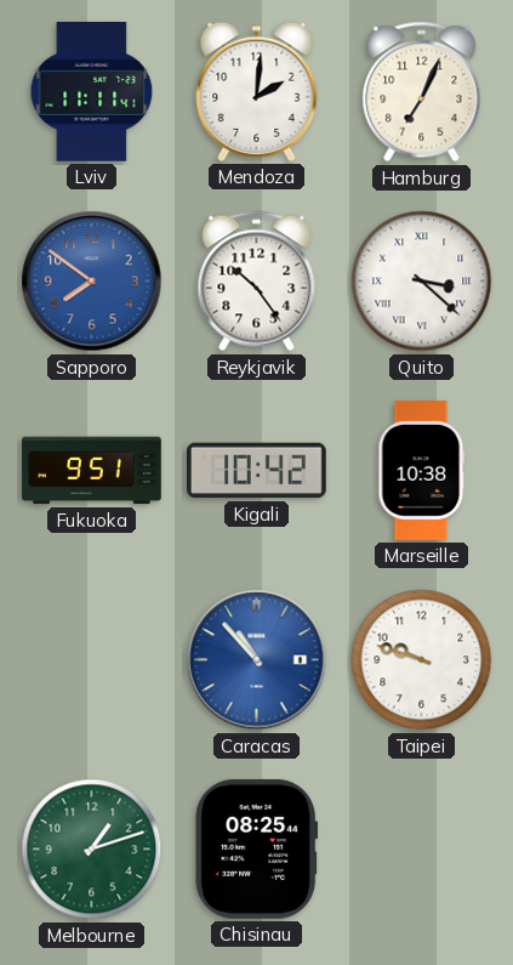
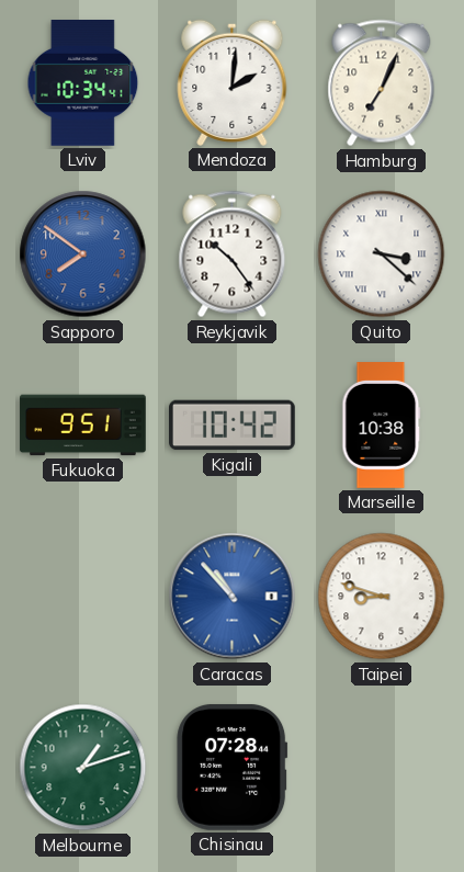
Lviv: 11:11 -> 10:34
Taipei: 9:48 -> 8:48
Chisinau: 08:25 -> 07:28
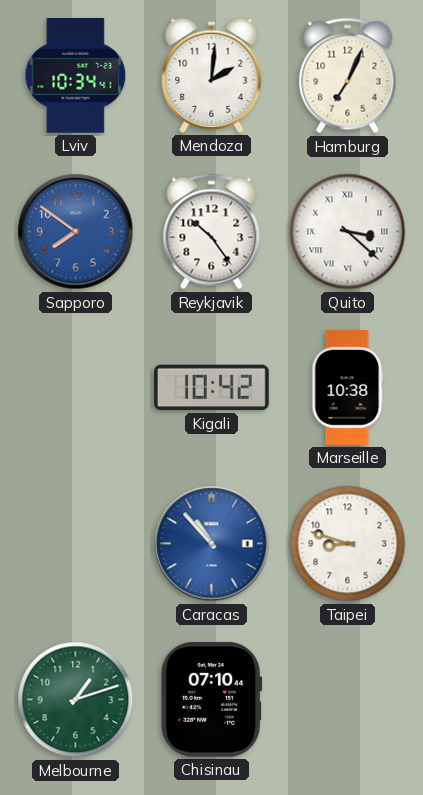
Fukuoka: 9:51 -> none
Chisinau: 07:28 -> 07:10
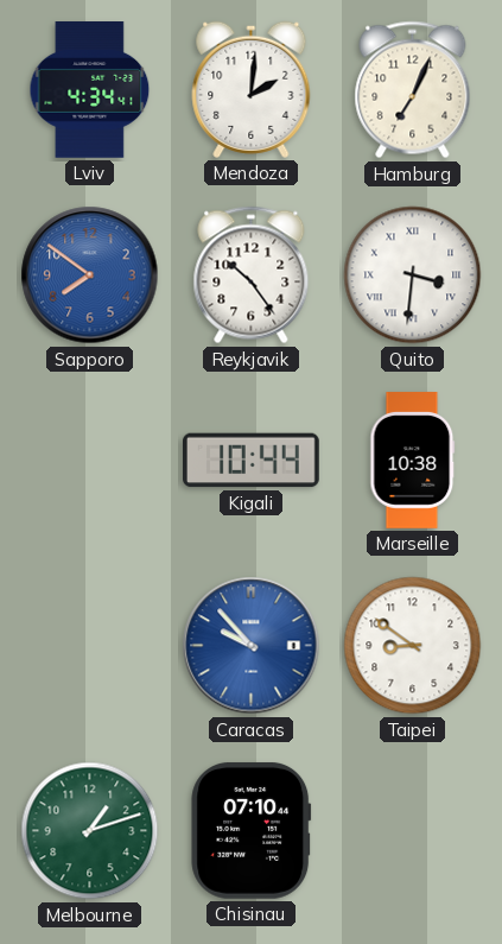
Lviv: 10:34 -> 4:34
Quito: 3:22 -> 3:31
Kigali: 10:42 -> 10:44
Caracas: 10:53 -> 9:53
Taipei: 8:48 -> 8:51
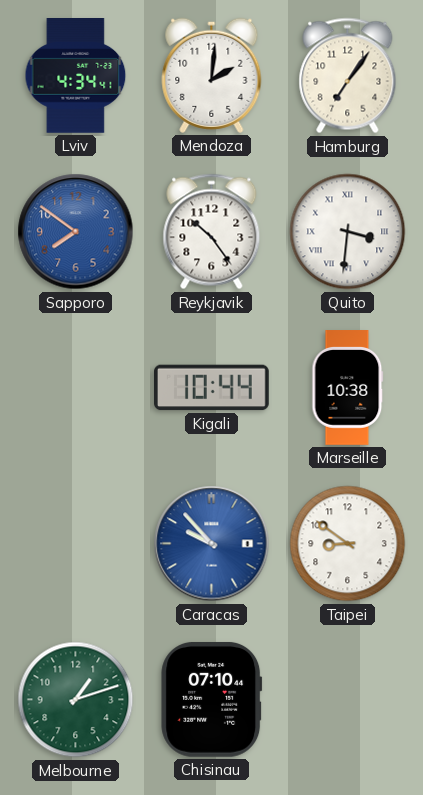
Hamburg: 7:04 -> 7:06
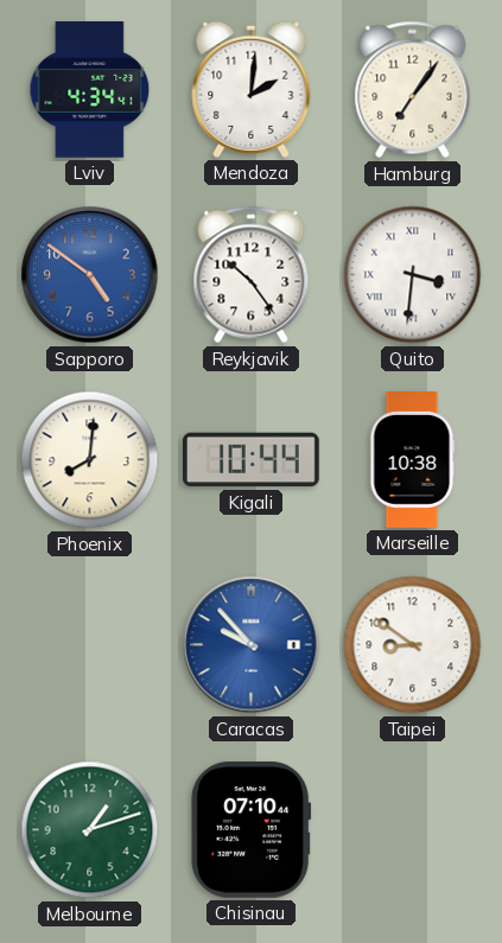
Sapporo: 7:51 -> 4:51
Phoenix: none -> 8:01
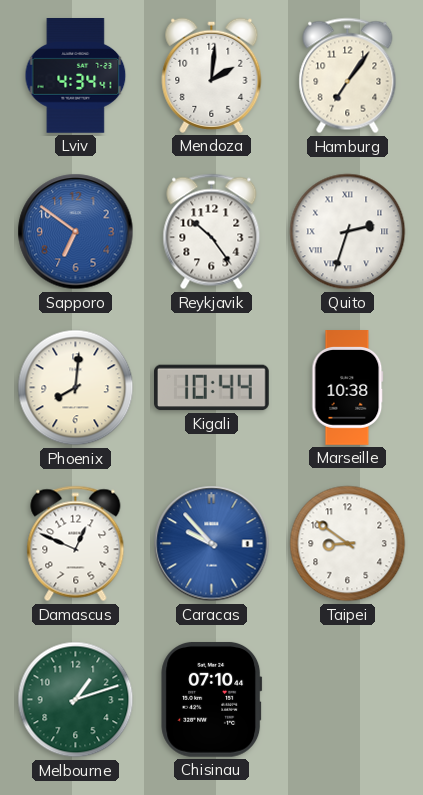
Sapporo: 4:51 -> 6:51
Quito: 3:31 -> 2:33
Damascus: none -> 12:49
